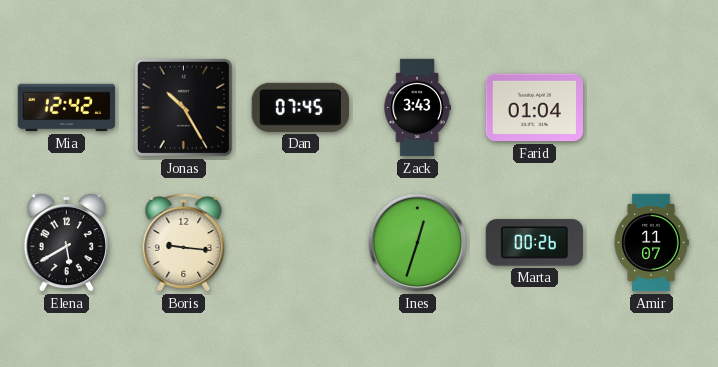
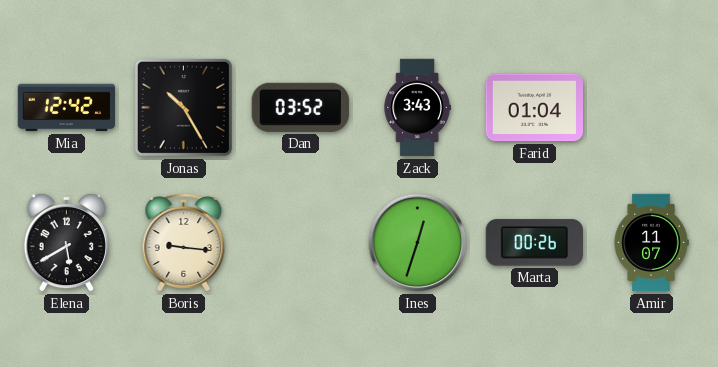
Dan: 07:45 -> 03:52
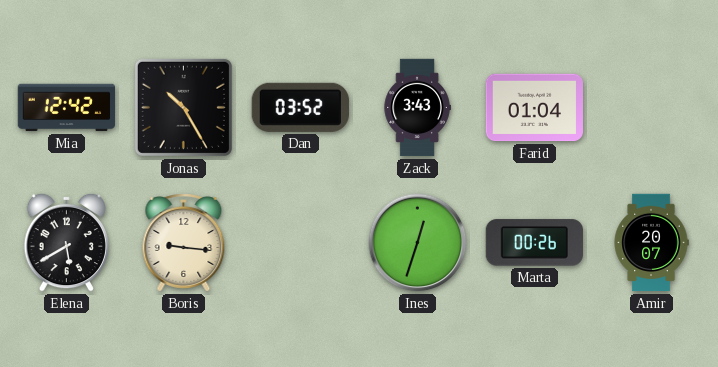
Amir: 11:07 -> 20:07
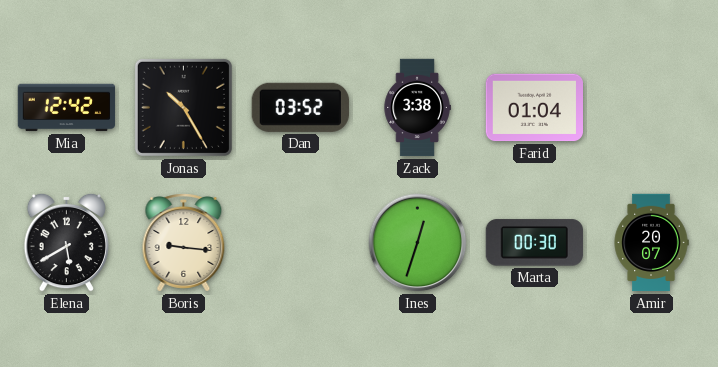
Zack: 3:43 -> 3:38
Marta: 00:26 -> 00:30
